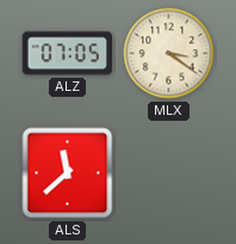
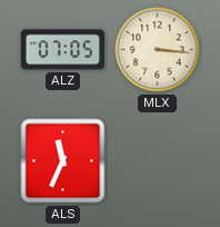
MLX: 3:21 -> 3:16
ALS: 11:38 -> 11:34
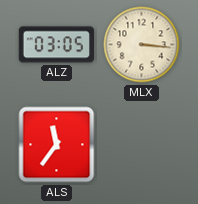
ALZ: 07:05 -> 03:05
ALS: 11:34 -> 11:36
